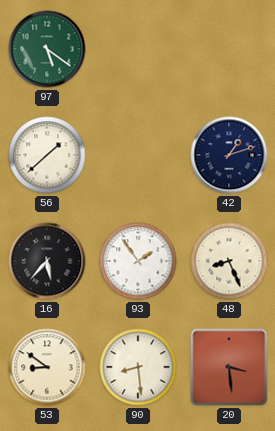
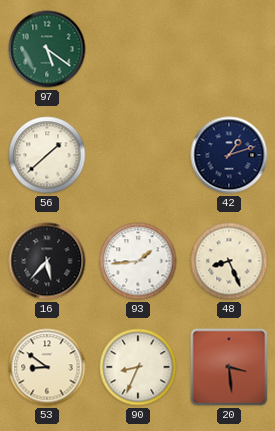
93: 1:54 -> 1:44
90: 8:29 -> 8:34
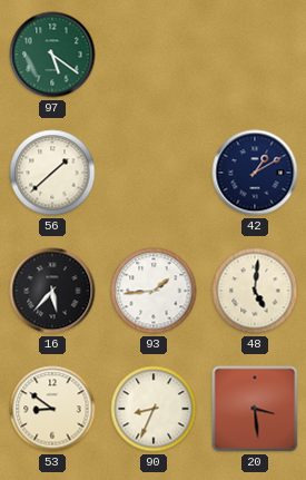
42: 1:12 -> 1:10
48: 8:26 -> 5:01
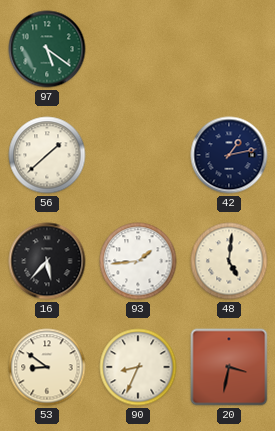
42: 1:10 -> 1:13
20: 3:29 -> 3:32
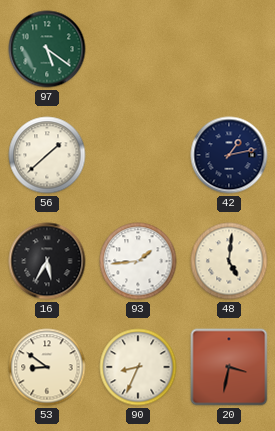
16: 5:37 -> 5:35
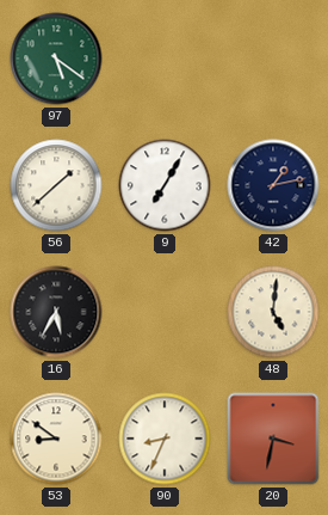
9: none -> 7:05
93: 1:44 -> none
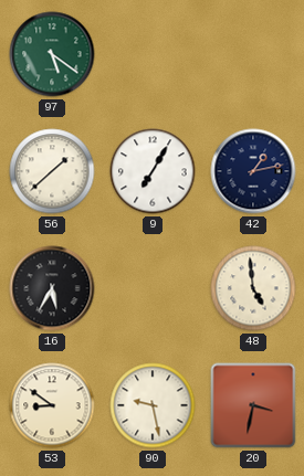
48: 5:01 -> 4:59
90: 8:34 -> 9:28
